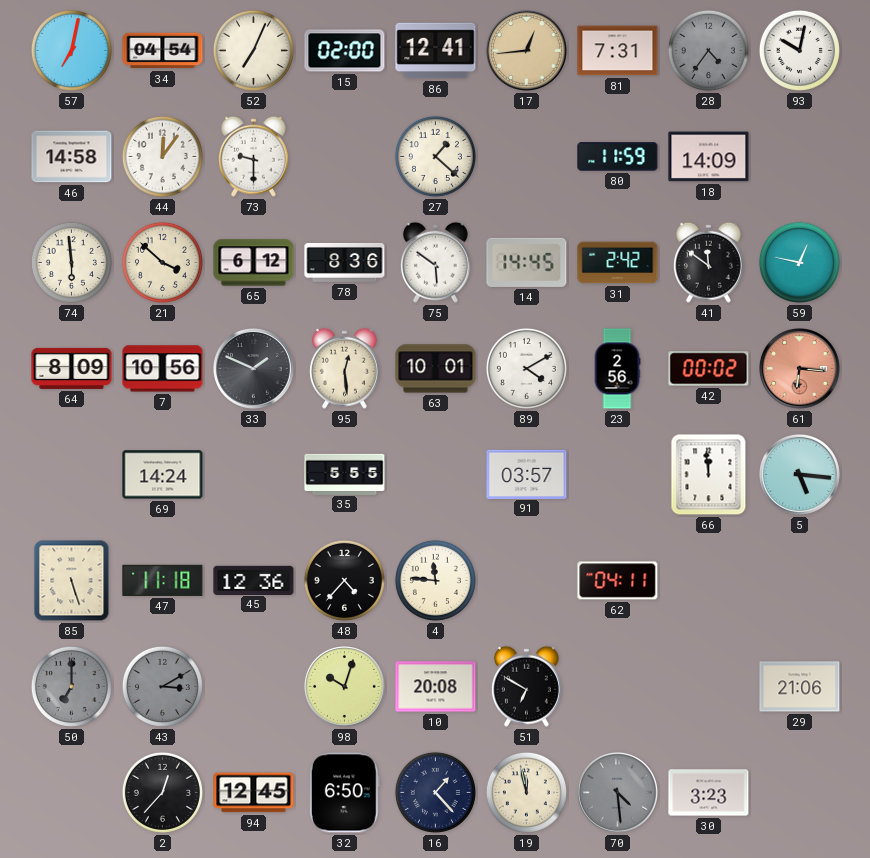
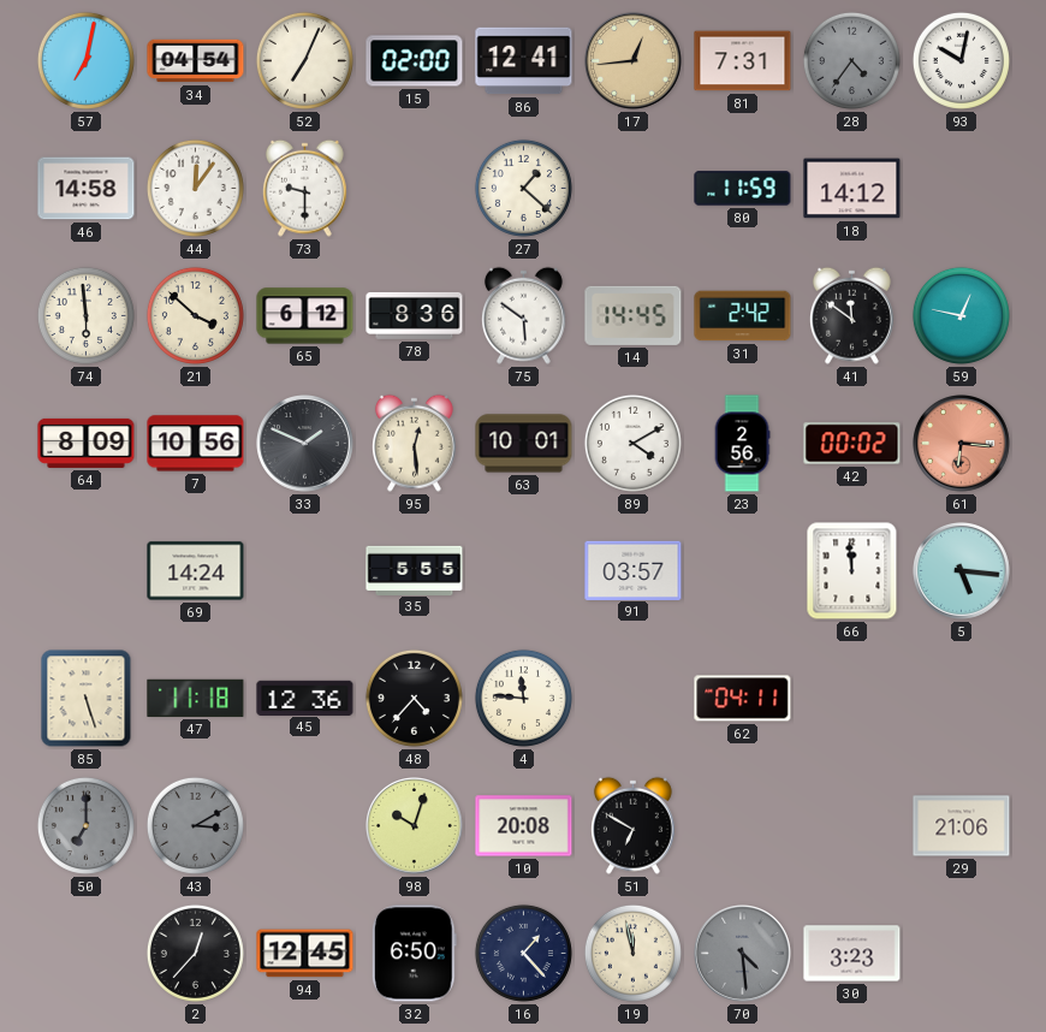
18: 14:09 -> 14:12
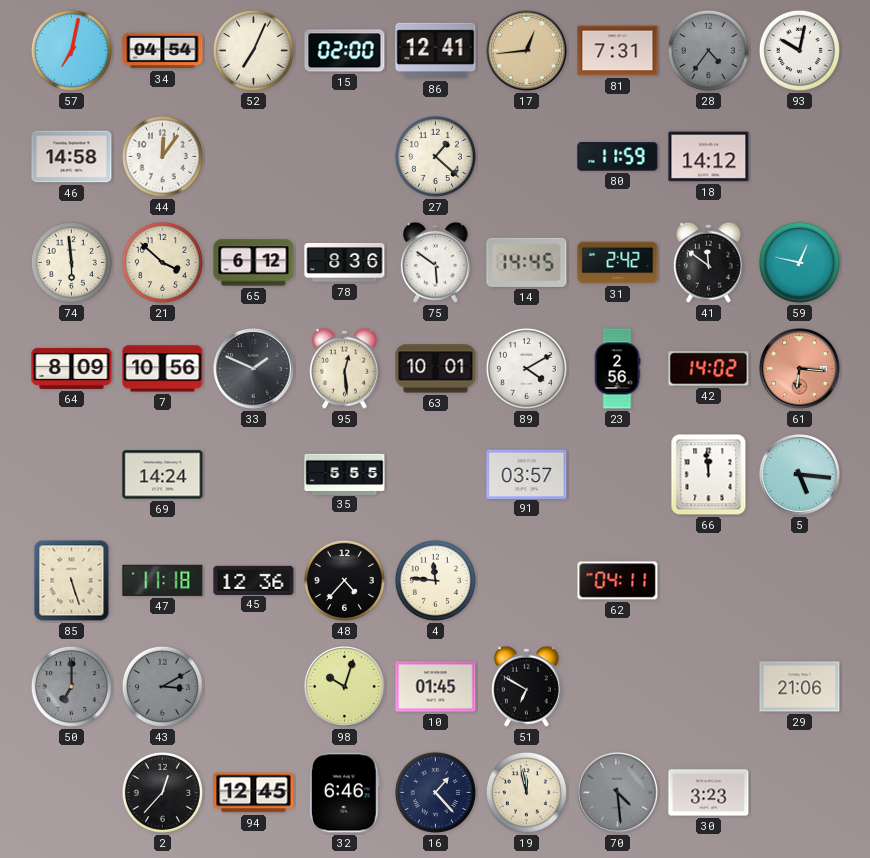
73: 9:30 -> none
42: 00:02 -> 14:02
10: 20:08 -> 01:45
32: 6:50 -> 6:46
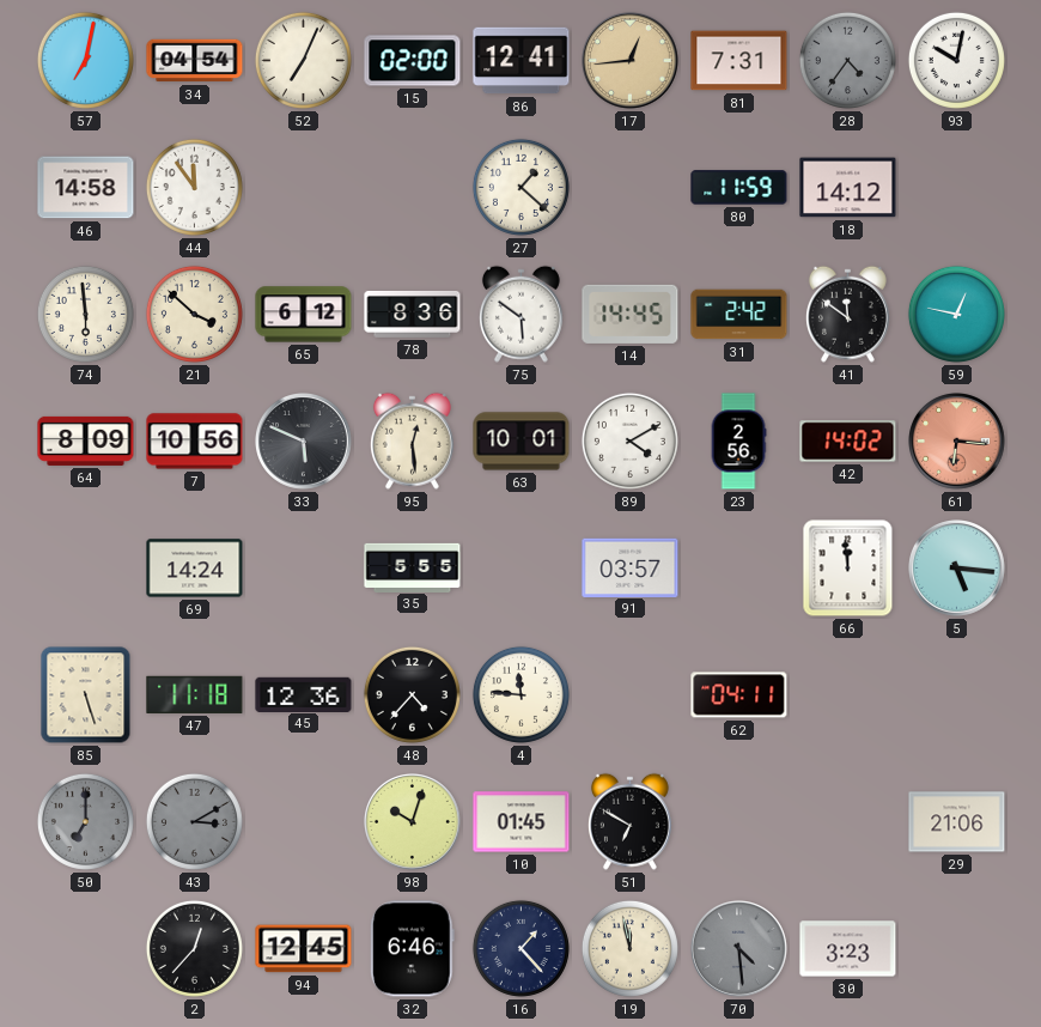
44: 12:06 -> 11:54
33: 1:49 -> 5:49
